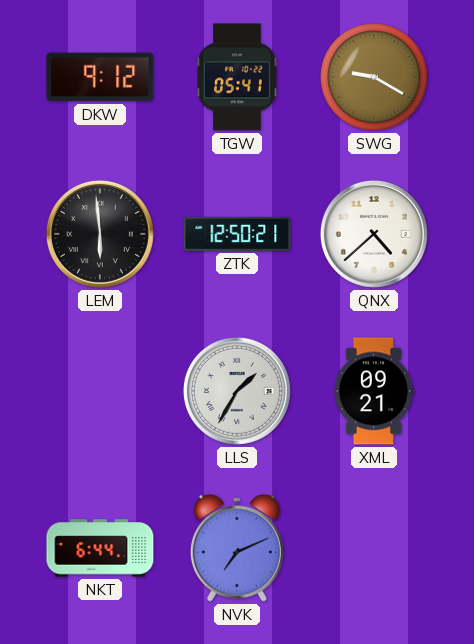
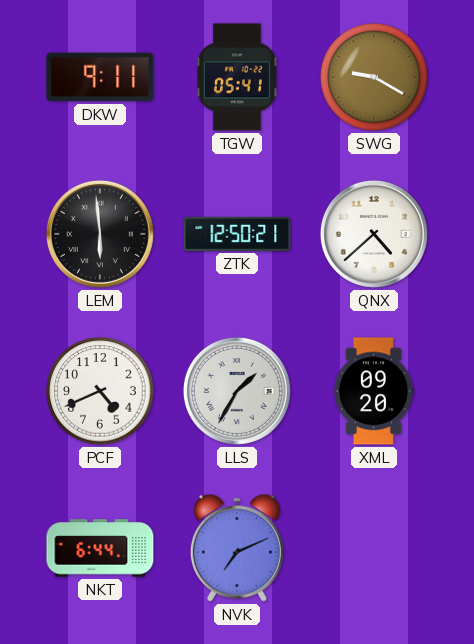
DKW: 9:12 -> 9:11
PCF: none -> 4:41
XML: 09:21 -> 09:20
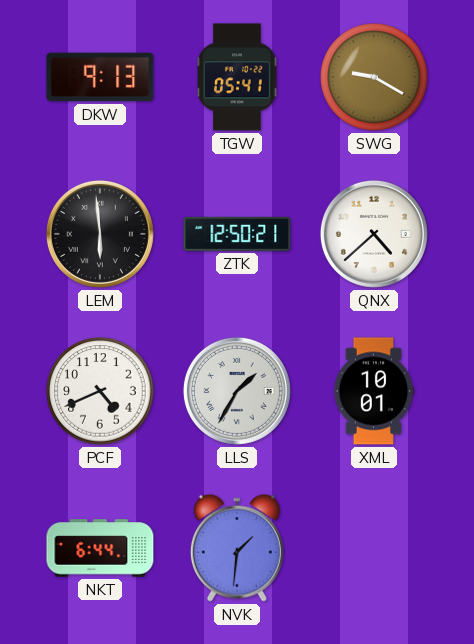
DKW: 9:11 -> 9:13
XML: 09:20 -> 10:01
NVK: 7:11 -> 1:31
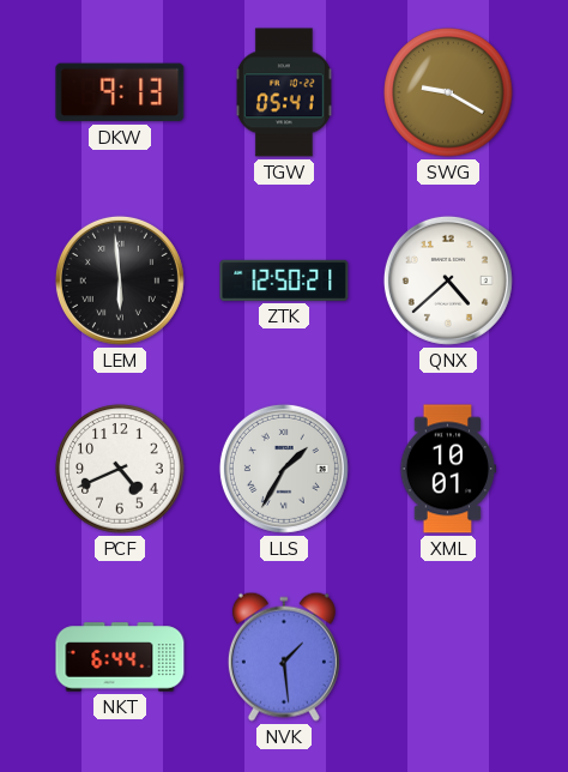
NVK: 1:31 -> 1:29
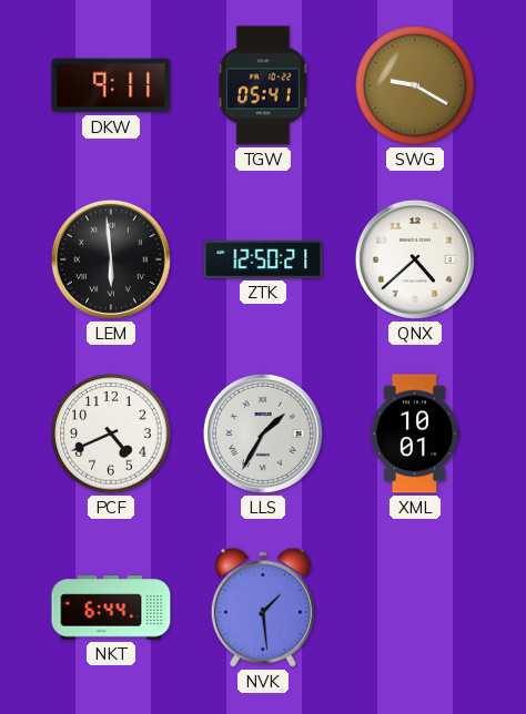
DKW: 9:13 -> 9:11
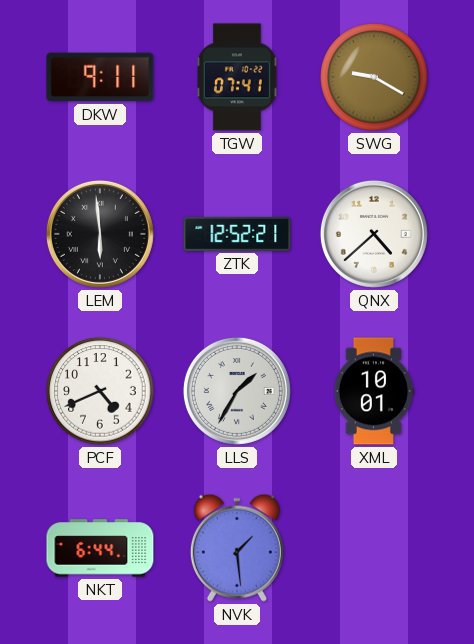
TGW: 05:41 -> 07:41
ZTK: 12:50 -> 12:52
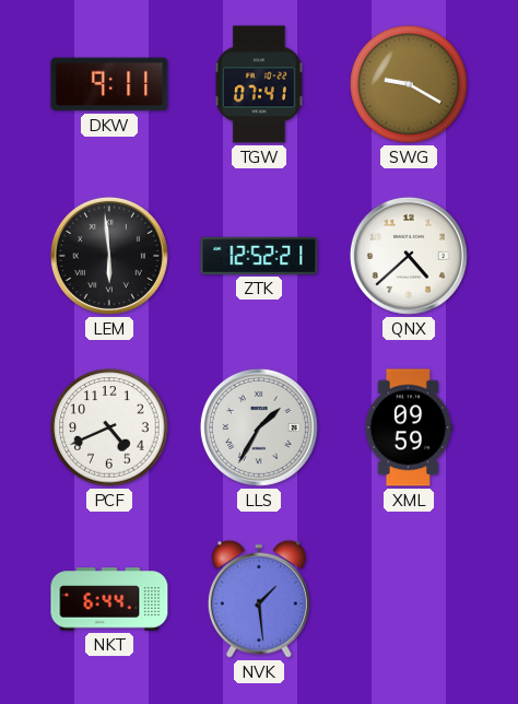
XML: 10:01 -> 09:59
